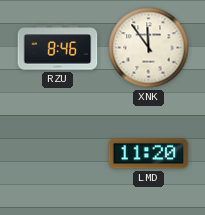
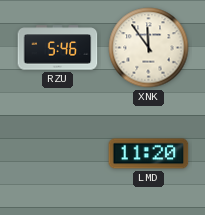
RZU: 8:46 -> 5:46
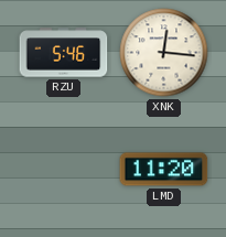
XNK: 11:54 -> 12:16
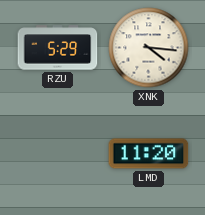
RZU: 5:46 -> 5:29
XNK: 12:16 -> 4:16
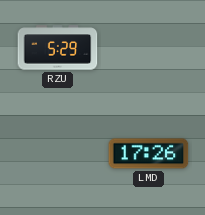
XNK: 4:16 -> none
LMD: 11:20 -> 17:26
